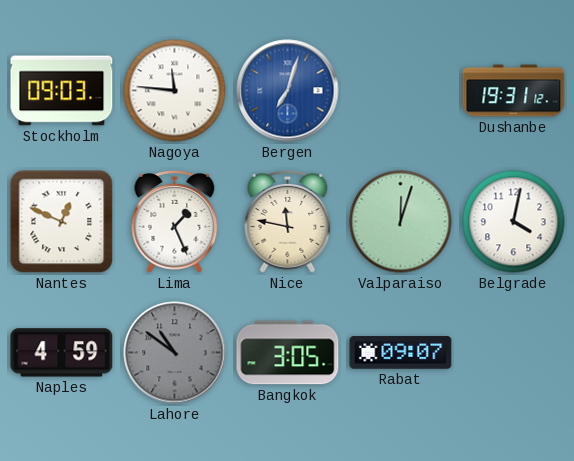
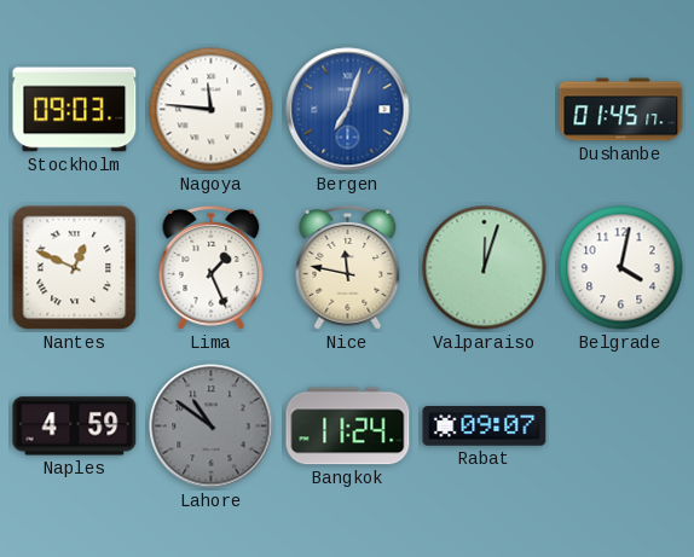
Dushanbe: 19:31 -> 01:45
Bangkok: 3:05 -> 11:24
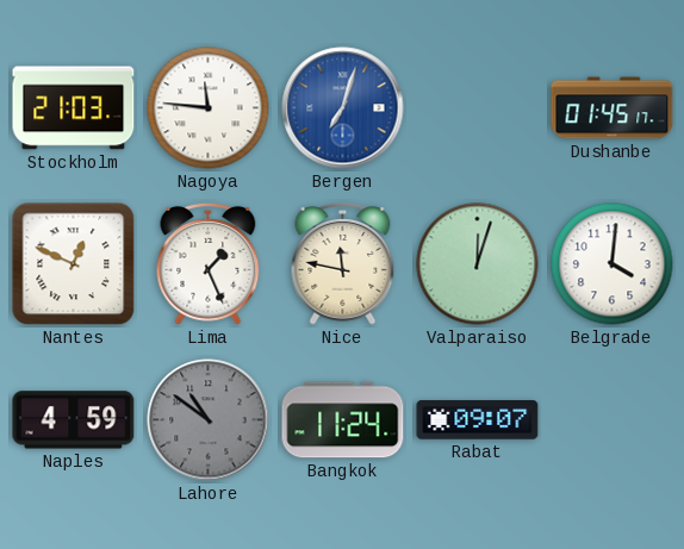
Stockholm: 09:03 -> 21:03
Belgrade: 4:02 -> 4:01
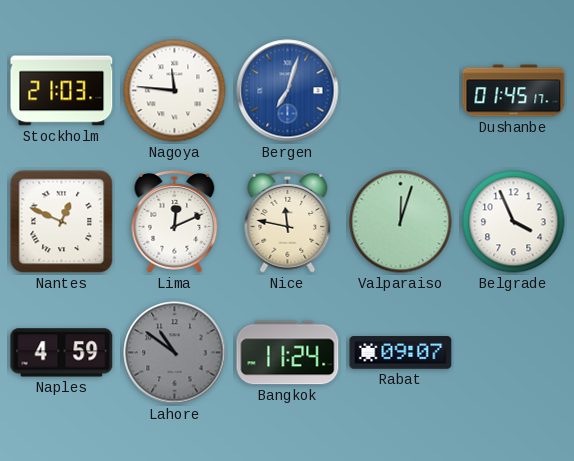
Lima: 1:26 -> 12:11
Belgrade: 4:01 -> 3:56
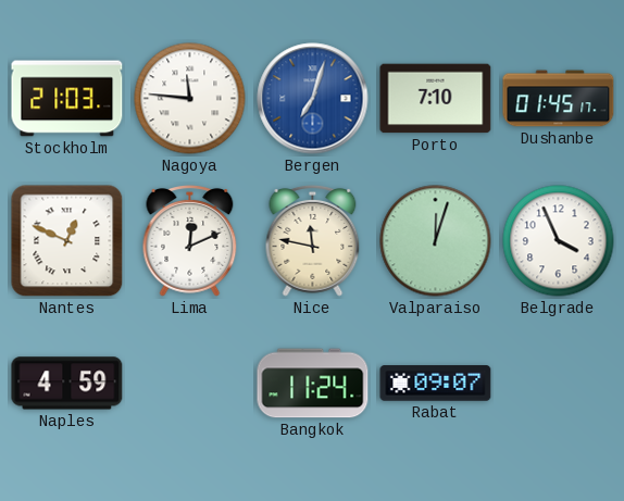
Porto: none -> 7:10
Lahore: 10:51 -> none
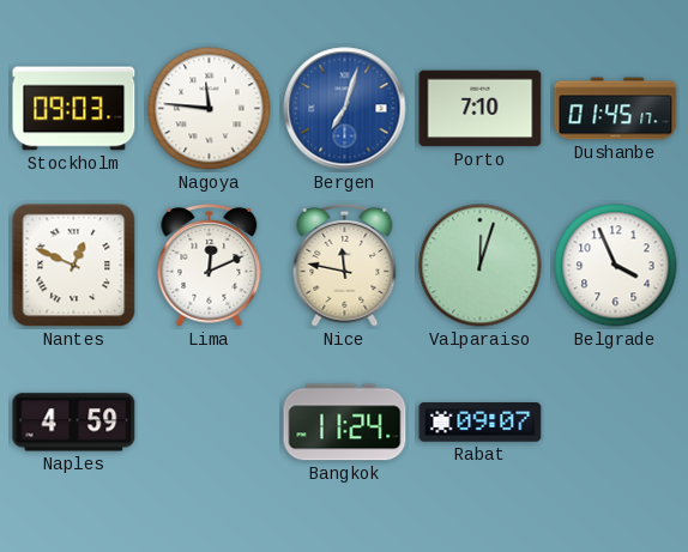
Stockholm: 21:03 -> 09:03
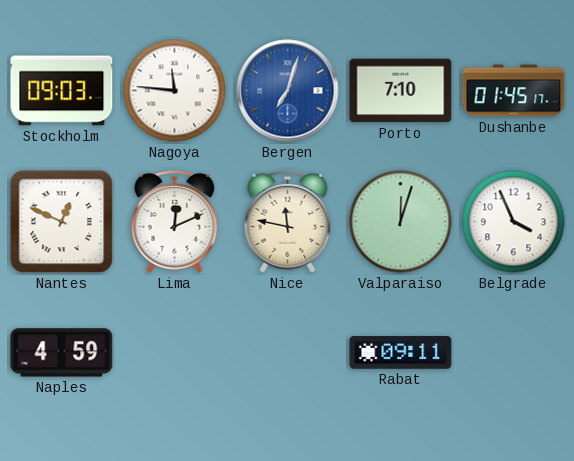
Bangkok: 11:24 -> none
Rabat: 09:07 -> 09:11
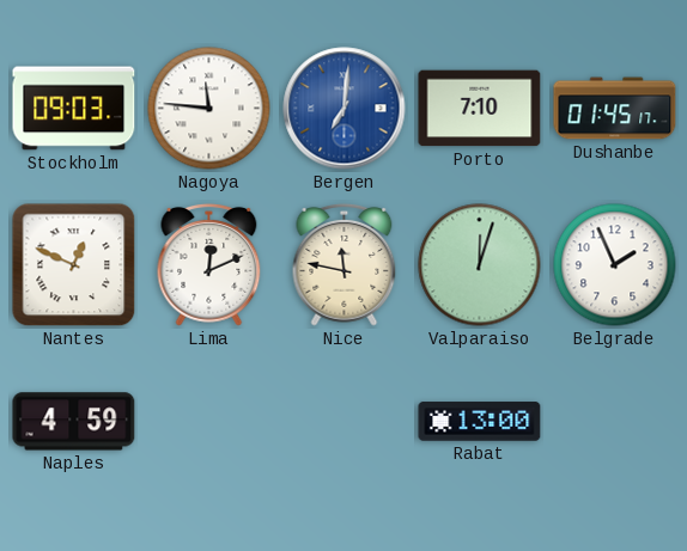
Bergen: 7:03 -> 7:01
Belgrade: 3:56 -> 1:56
Rabat: 09:11 -> 13:00
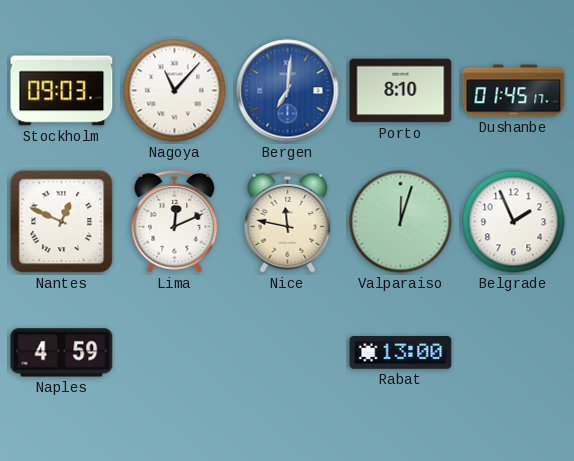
Nagoya: 11:46 -> 11:07
Porto: 7:10 -> 8:10
